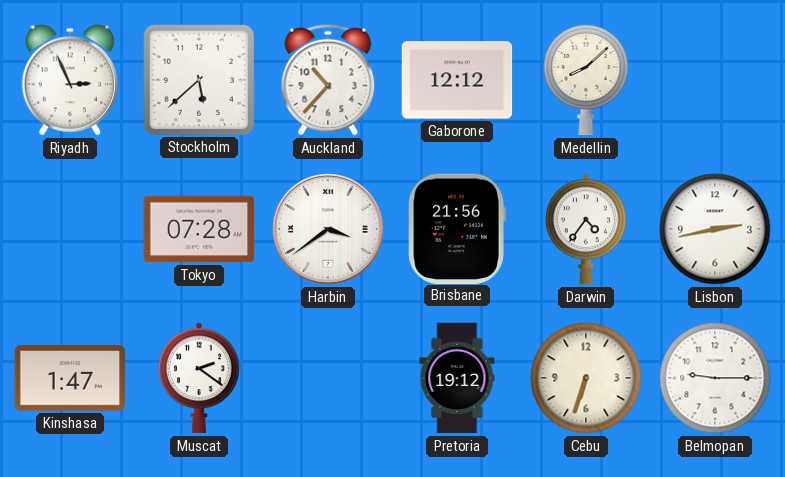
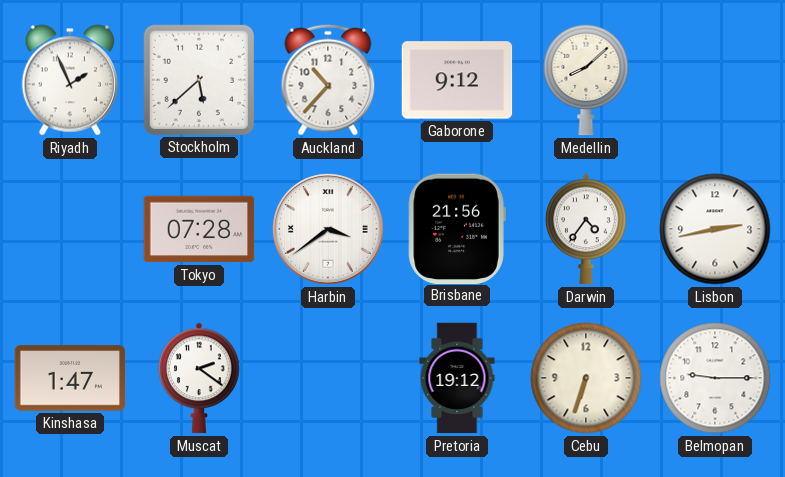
Riyadh: 2:56 -> 1:56
Gaborone: 12:12 -> 9:12
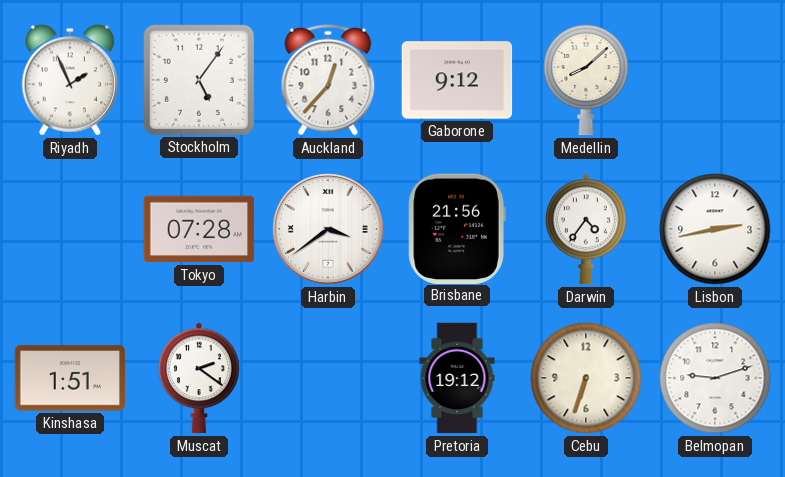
Stockholm: 5:38 -> 5:06
Auckland: 10:37 -> 12:37
Kinshasa: 1:47 -> 1:51
Belmopan: 9:15 -> 9:12
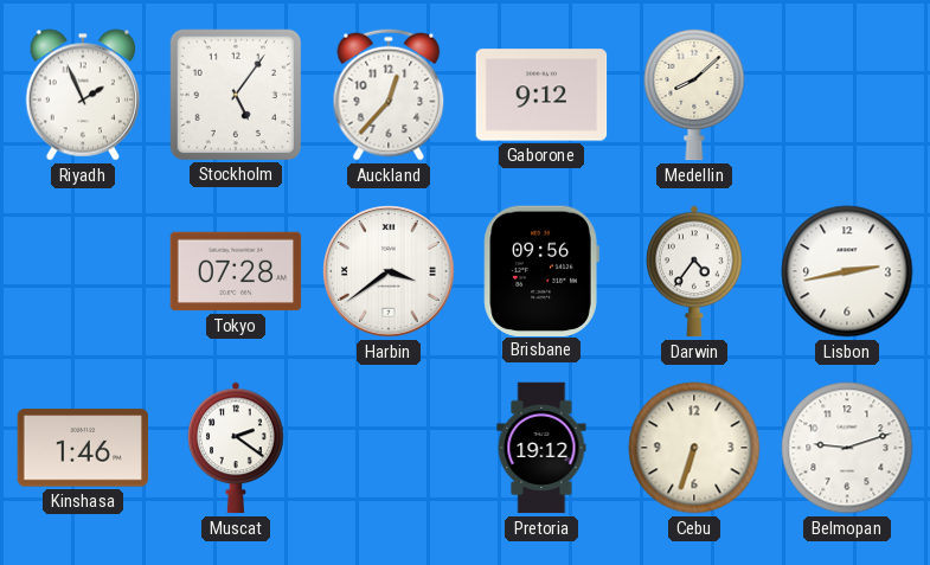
Brisbane: 21:56 -> 09:56
Kinshasa: 1:51 -> 1:46
